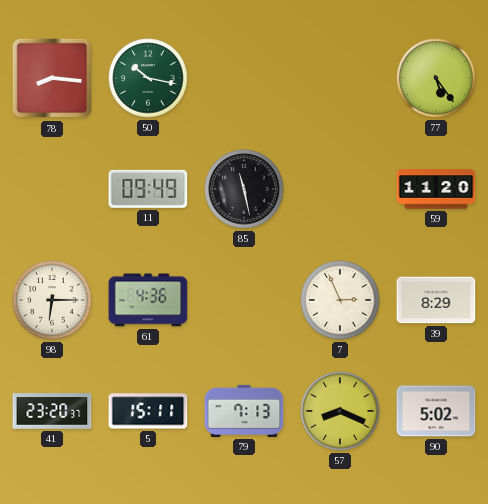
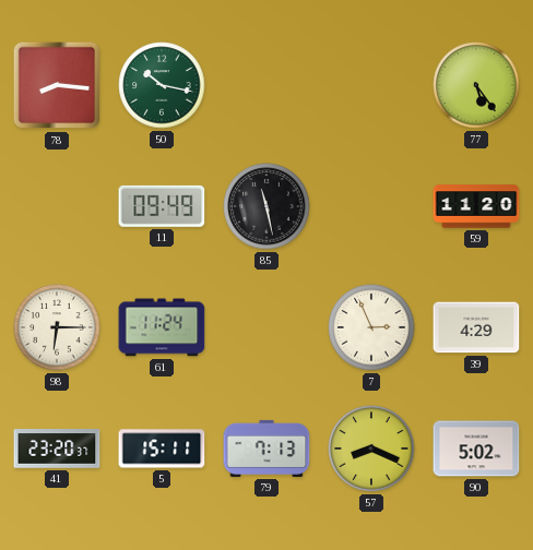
61: 4:36 -> 11:24
39: 8:29 -> 4:29
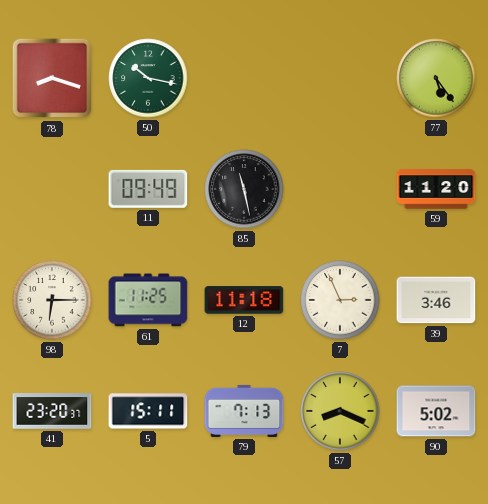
78: 8:16 -> 8:18
61: 11:24 -> 11:25
12: none -> 11:18
39: 4:29 -> 3:46
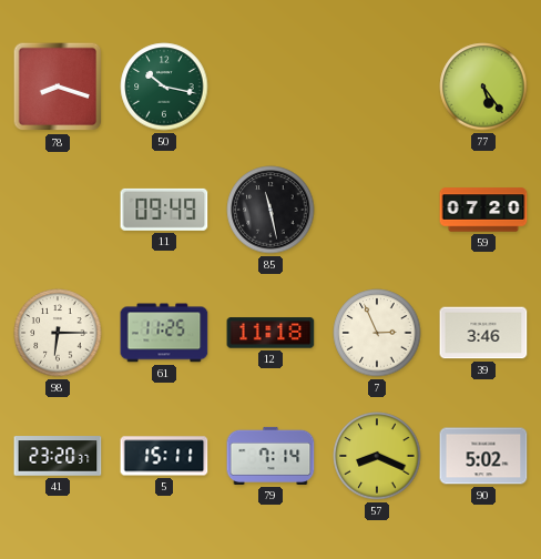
59: 11:20 -> 07:20
79: 7:13 -> 7:14
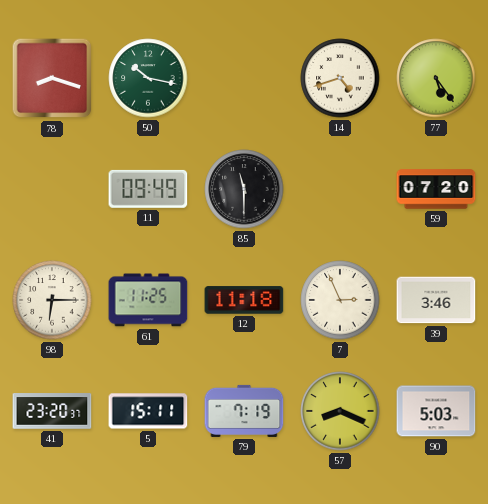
14: none -> 4:42
85: 11:28 -> 11:30
79: 7:14 -> 7:19
90: 5:02 -> 5:03
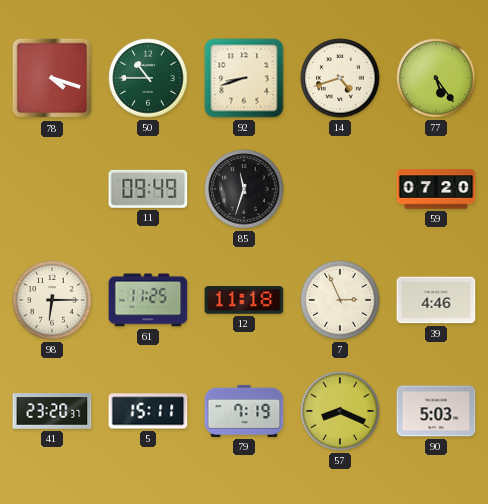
78: 8:18 -> 4:18
50: 10:17 -> 10:45
92: none -> 8:42
85: 11:30 -> 11:33
39: 3:46 -> 4:46
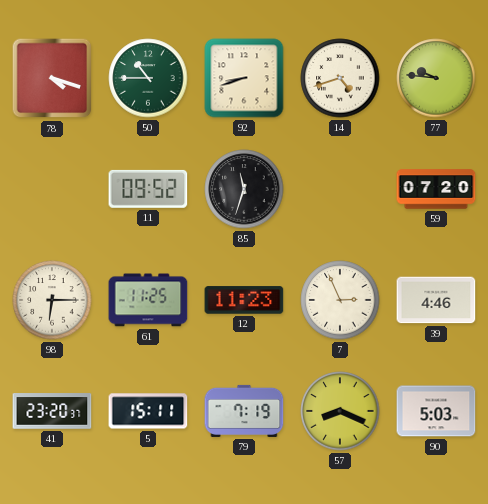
77: 5:24 -> 9:46
11: 09:49 -> 09:52
12: 11:18 -> 11:23
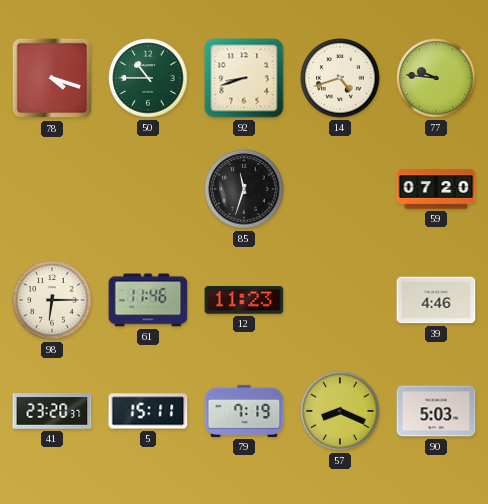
11: 09:52 -> none
61: 11:25 -> 11:46
7: 2:56 -> none
